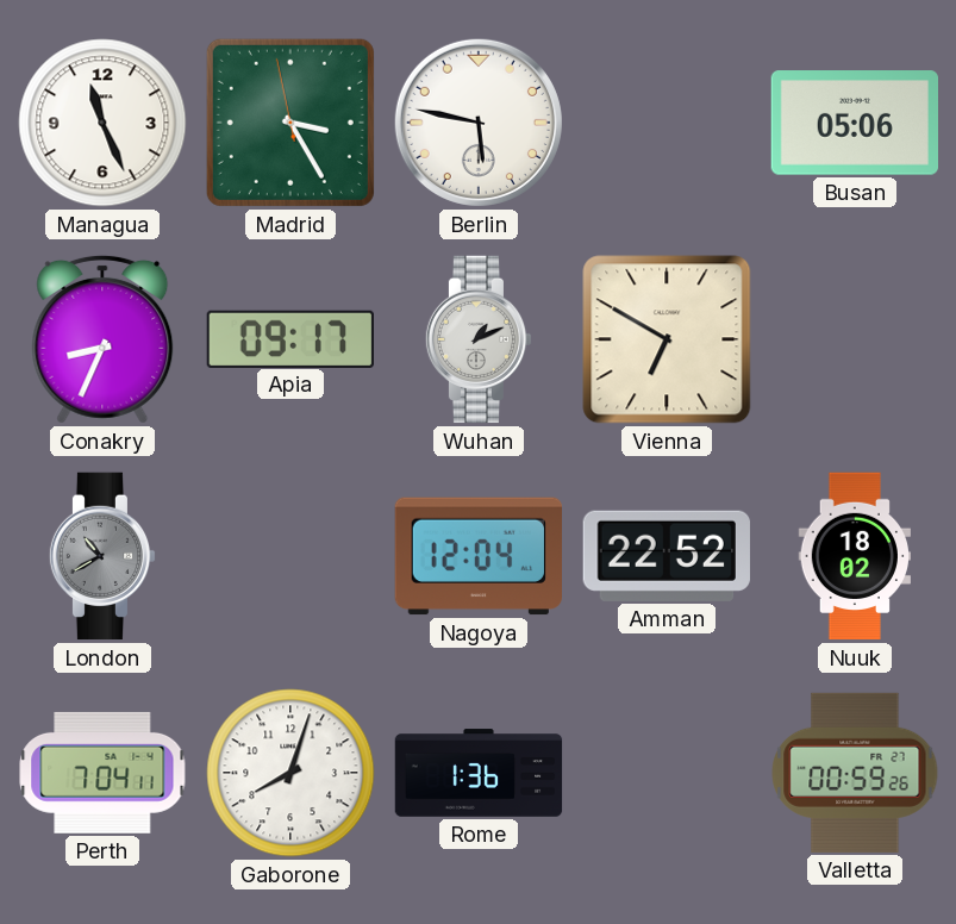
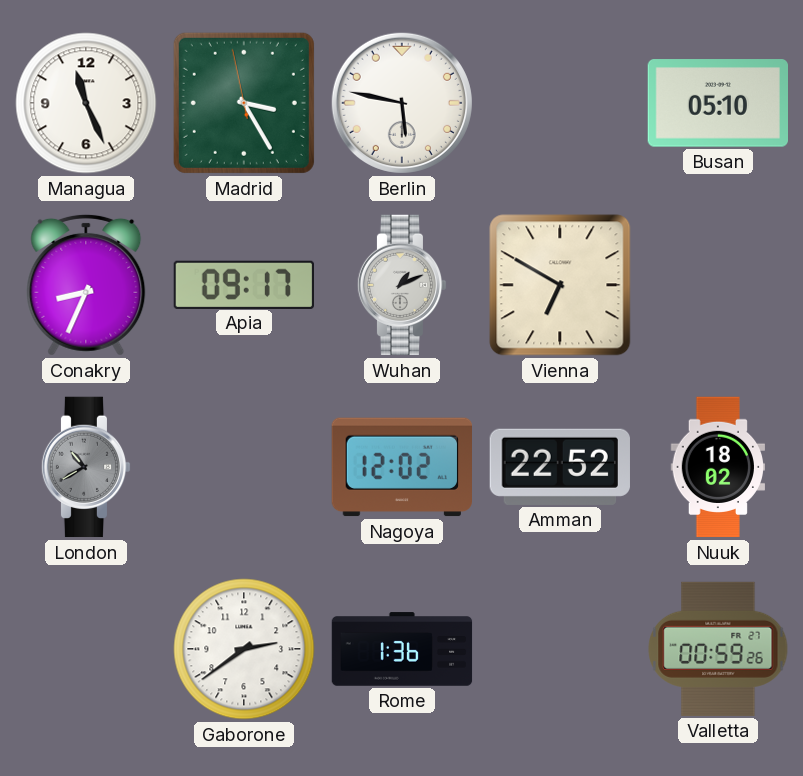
Busan: 05:06 -> 05:10
Nagoya: 12:04 -> 12:02
Perth: 7:04 -> none
Gaborone: 8:03 -> 2:39
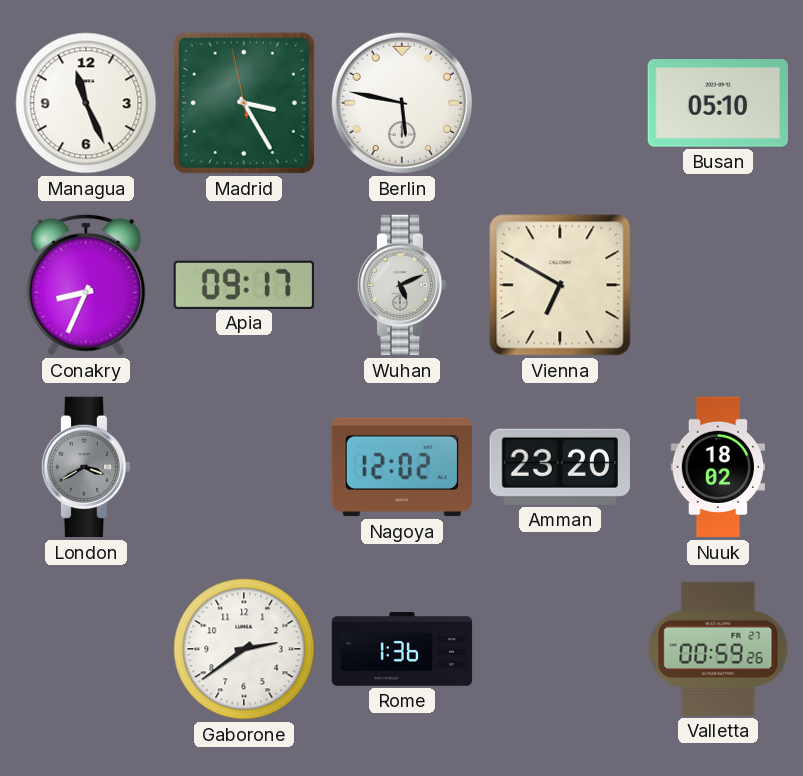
Wuhan: 1:11 -> 5:11
London: 10:40 -> 3:40
Amman: 22:52 -> 23:20
